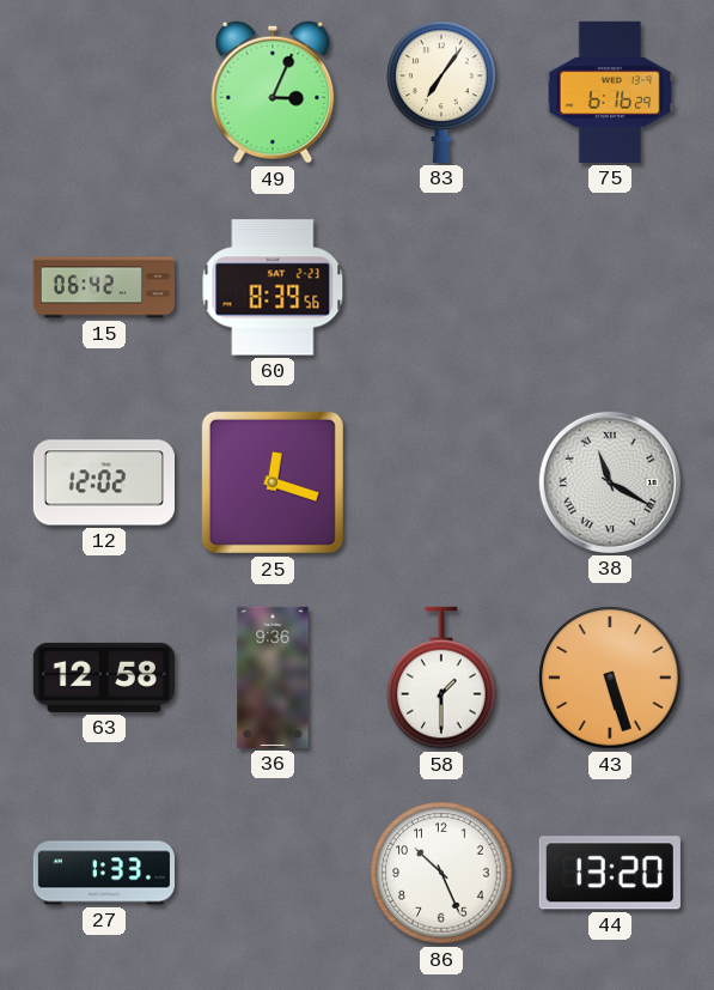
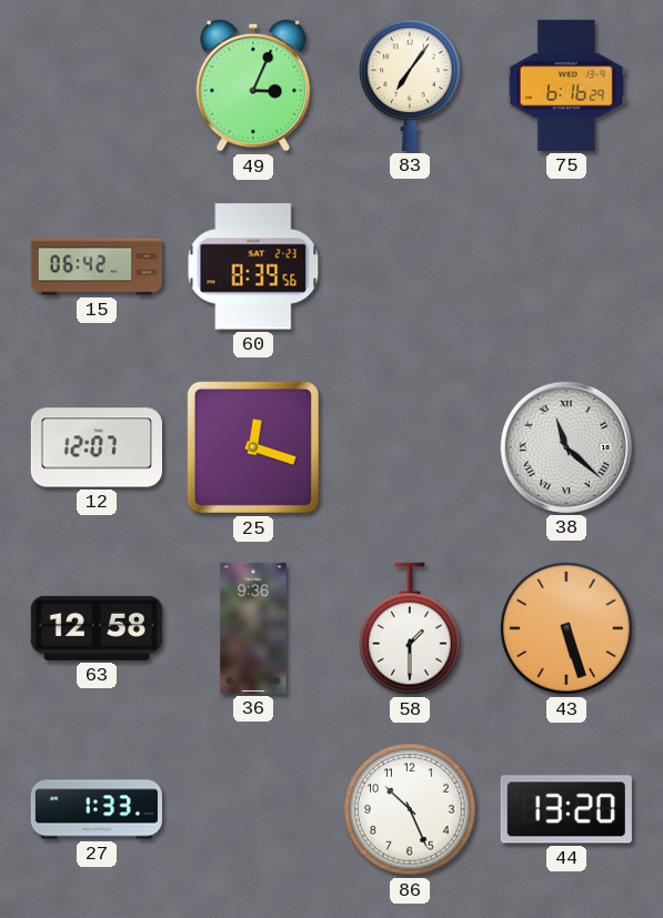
12: 12:02 -> 12:07
38: 11:20 -> 11:22
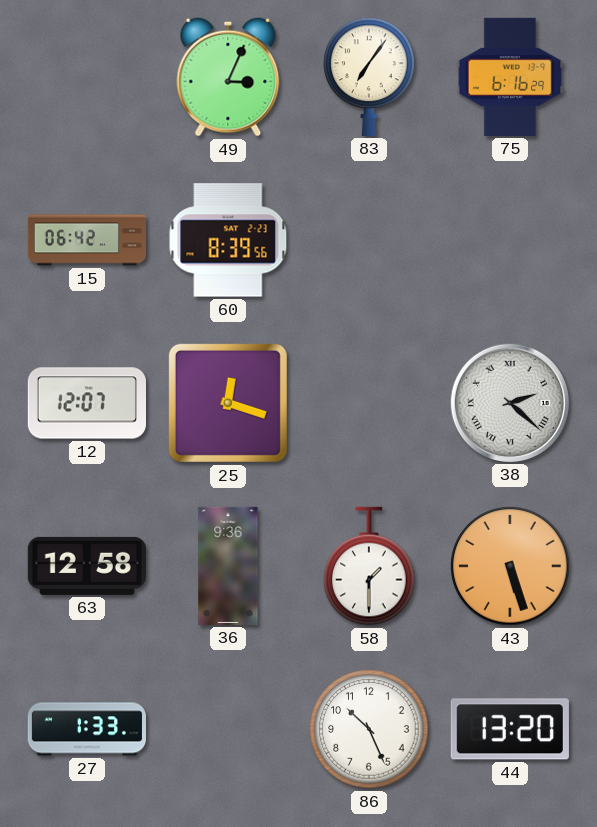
38: 11:22 -> 2:22
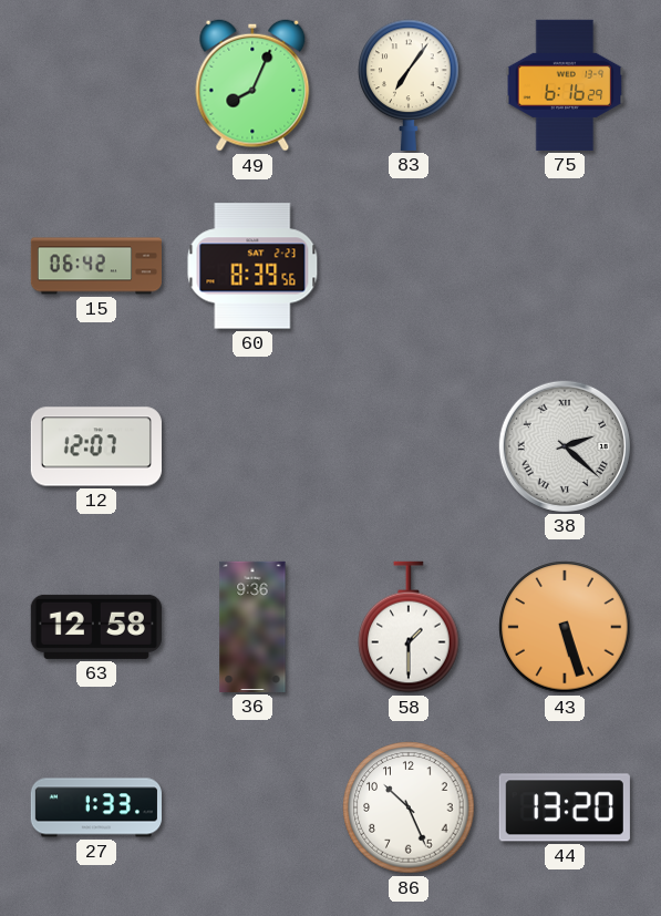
49: 3:04 -> 8:04
25: 12:18 -> none
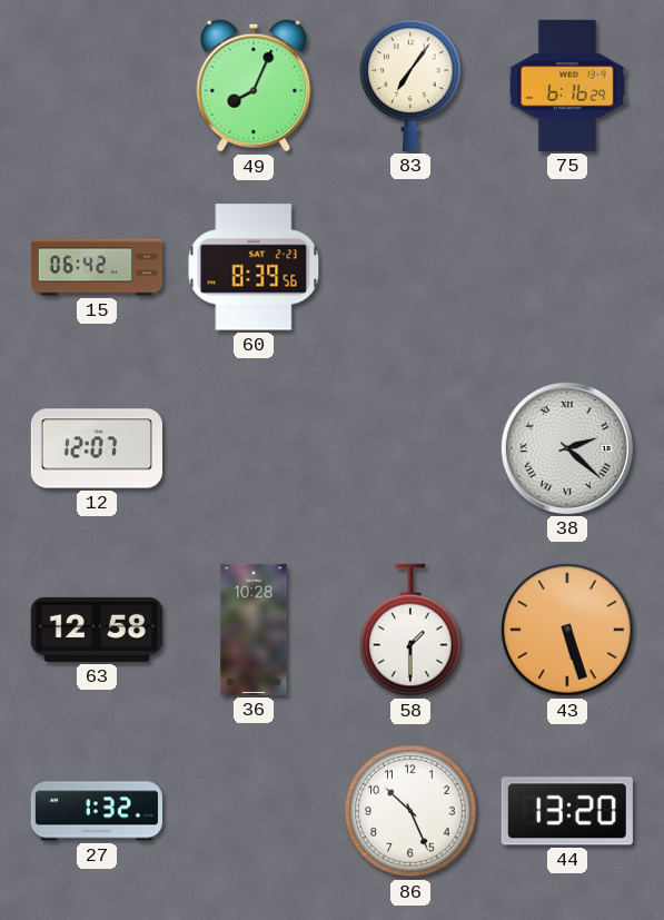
36: 9:36 -> 10:28
27: 1:33 -> 1:32
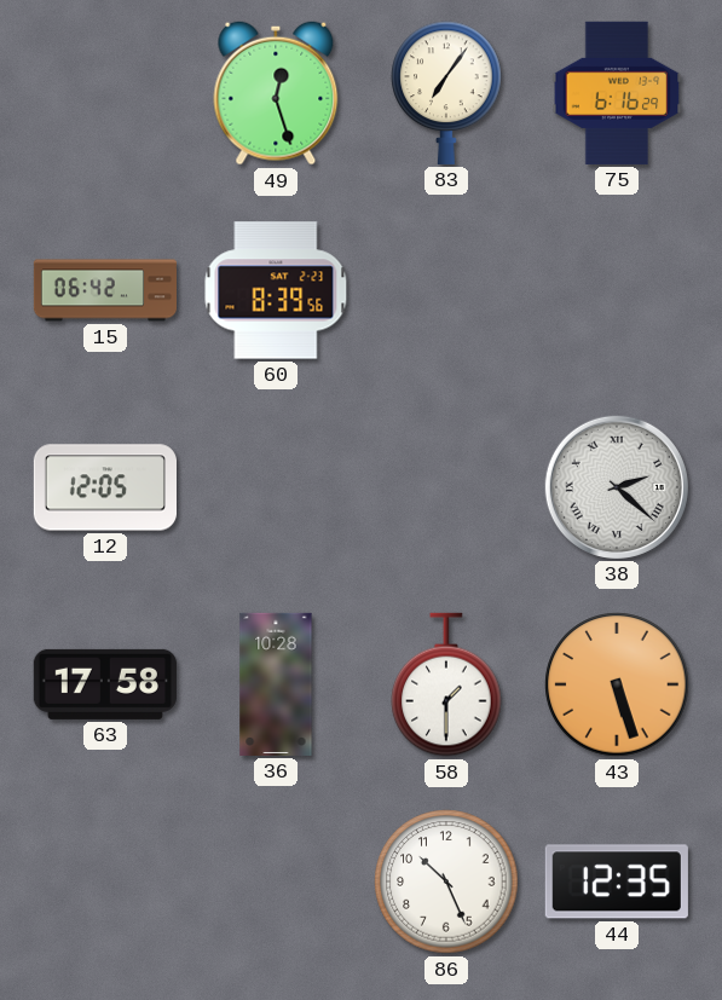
49: 8:04 -> 12:27
12: 12:07 -> 12:05
63: 12:58 -> 17:58
27: 1:32 -> none
44: 13:20 -> 12:35
